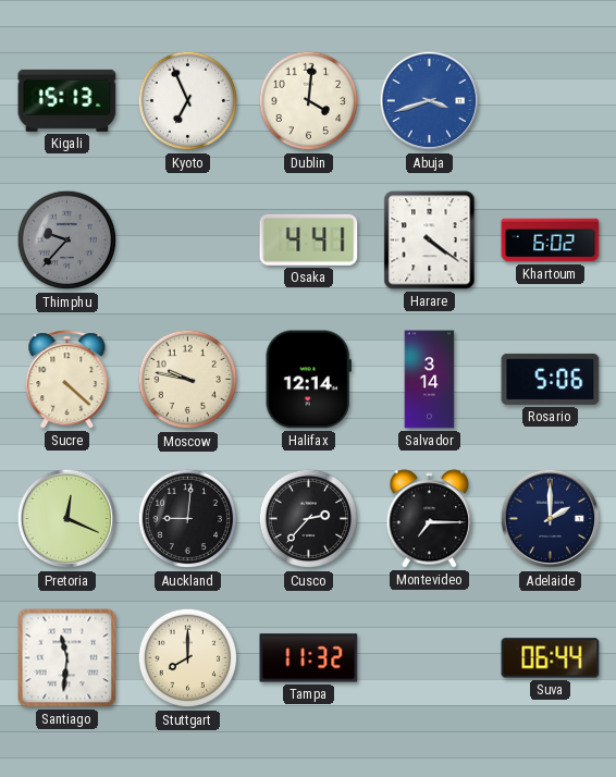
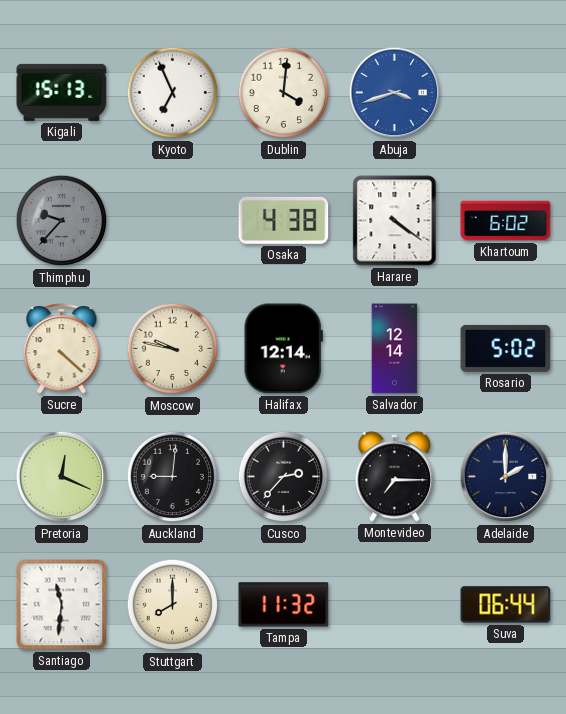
Osaka: 4:41 -> 4:38
Salvador: 3:14 -> 12:14
Rosario: 5:06 -> 5:02
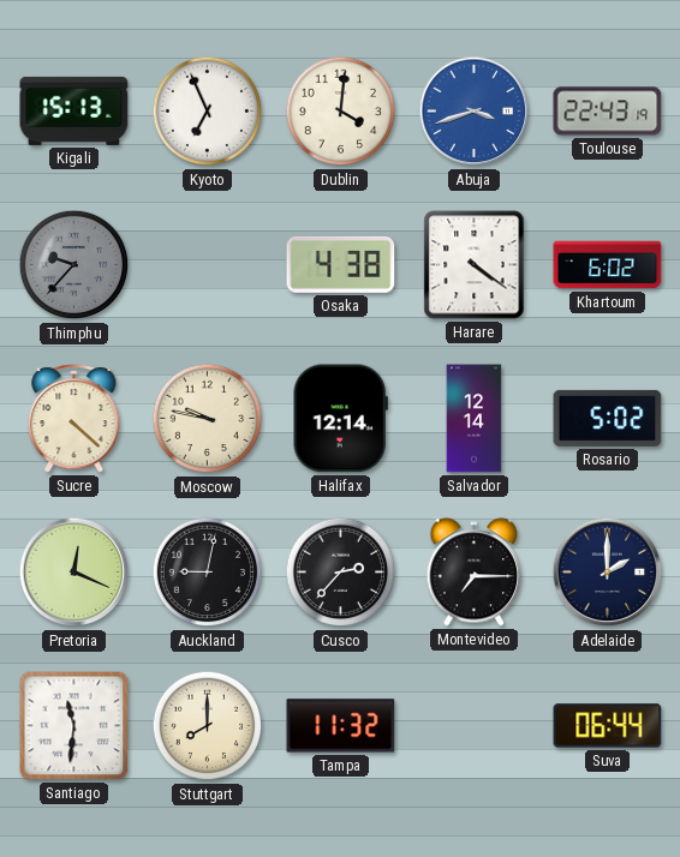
Toulouse: none -> 22:43
Auckland: 9:01 -> 9:02
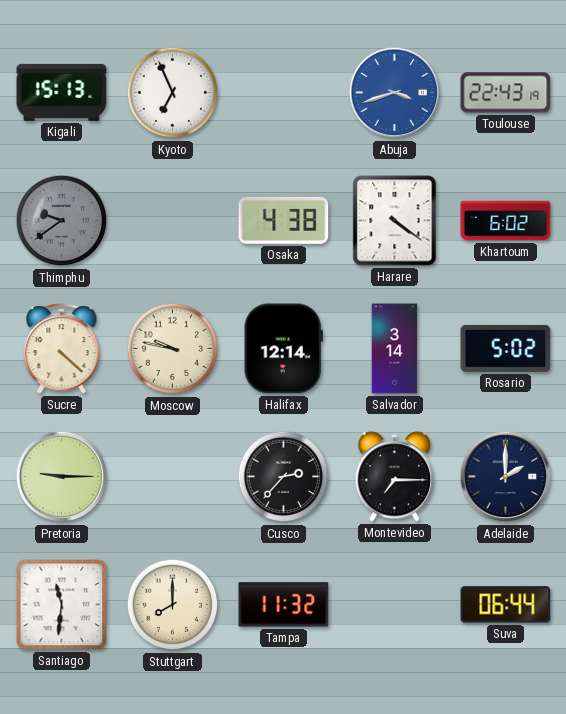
Dublin: 4:01 -> none
Thimphu: 9:37 -> 9:39
Salvador: 12:14 -> 3:14
Pretoria: 12:19 -> 9:15
Auckland: 9:02 -> none
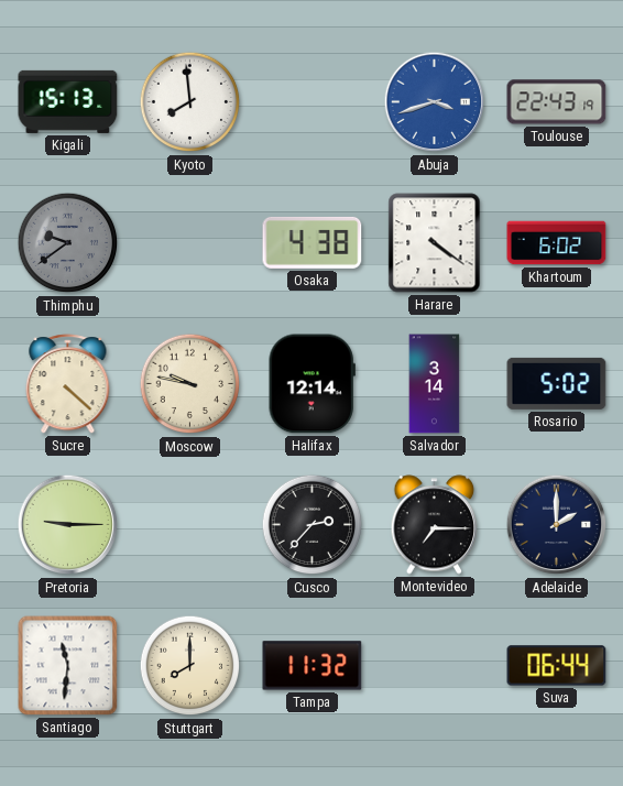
Kyoto: 6:56 -> 7:59
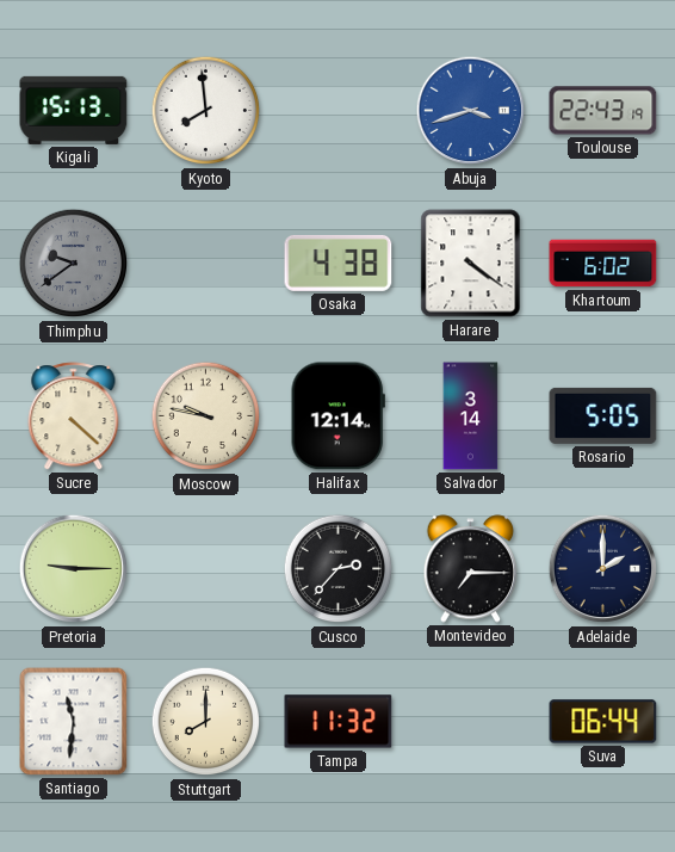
Rosario: 5:02 -> 5:05
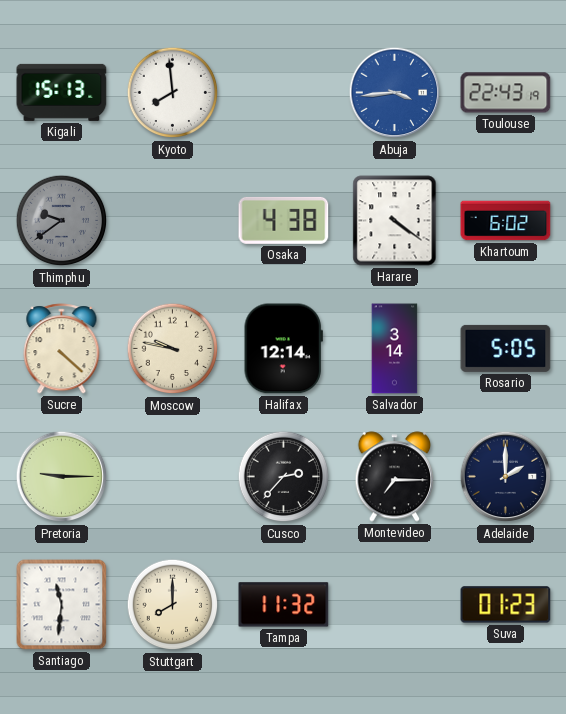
Abuja: 3:42 -> 3:44
Suva: 06:44 -> 01:23
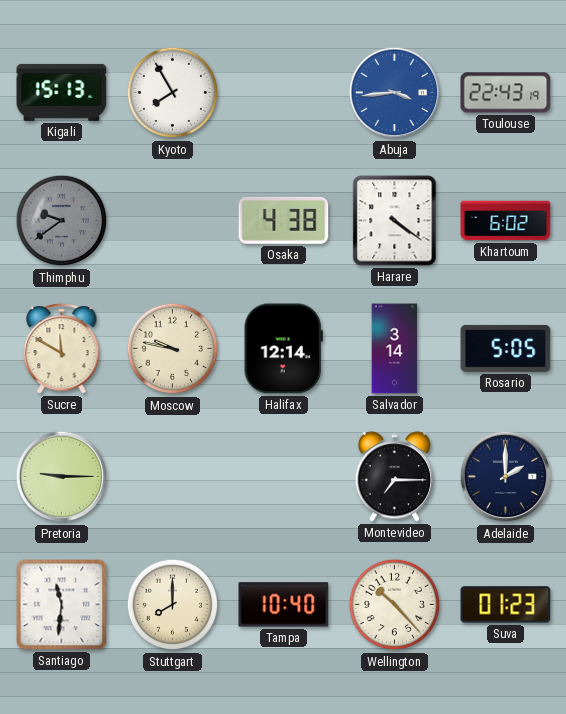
Kyoto: 7:59 -> 7:55
Sucre: 4:22 -> 11:50
Cusco: 2:37 -> none
Tampa: 11:32 -> 10:40
Wellington: none -> 10:23
